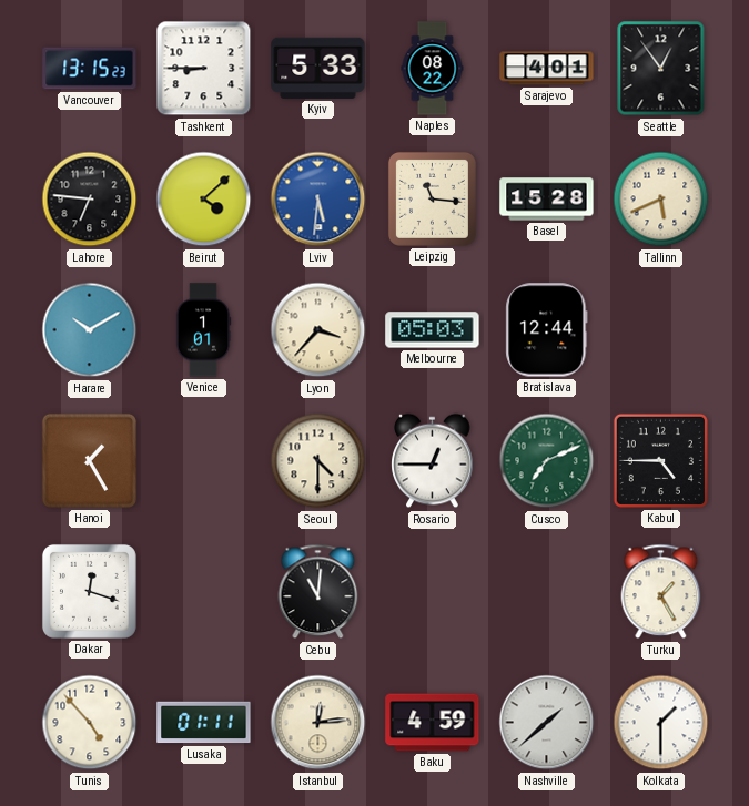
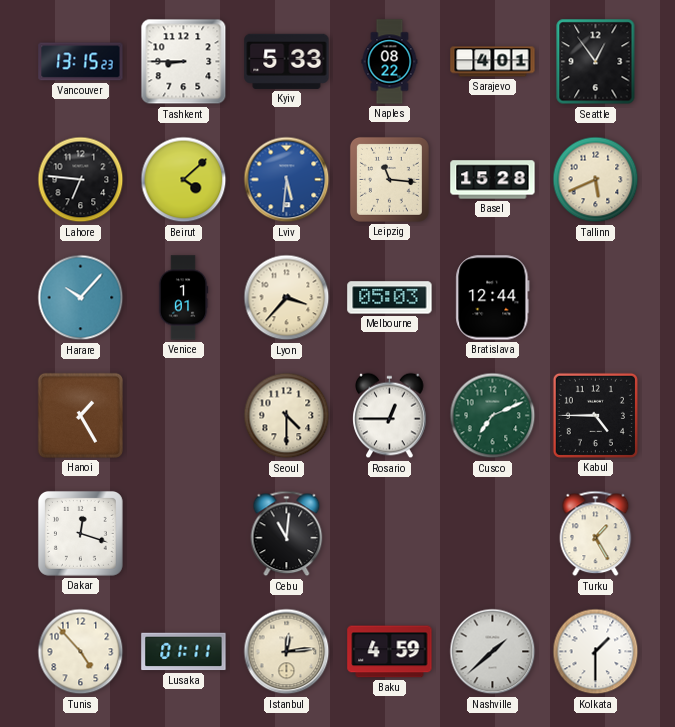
Harare: 10:10 -> 10:07
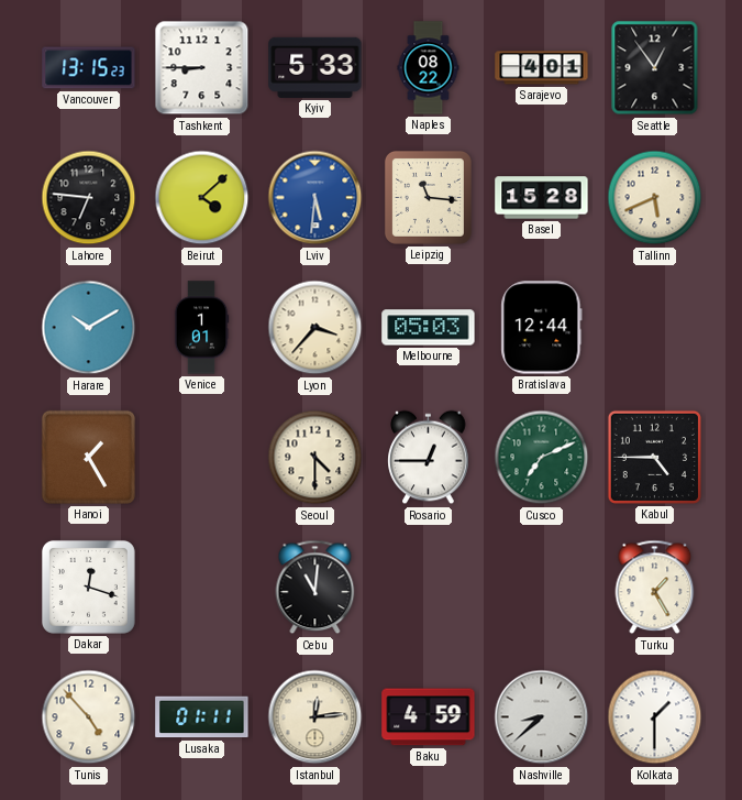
Harare: 10:07 -> 10:10
Nashville: 1:38 -> 8:38
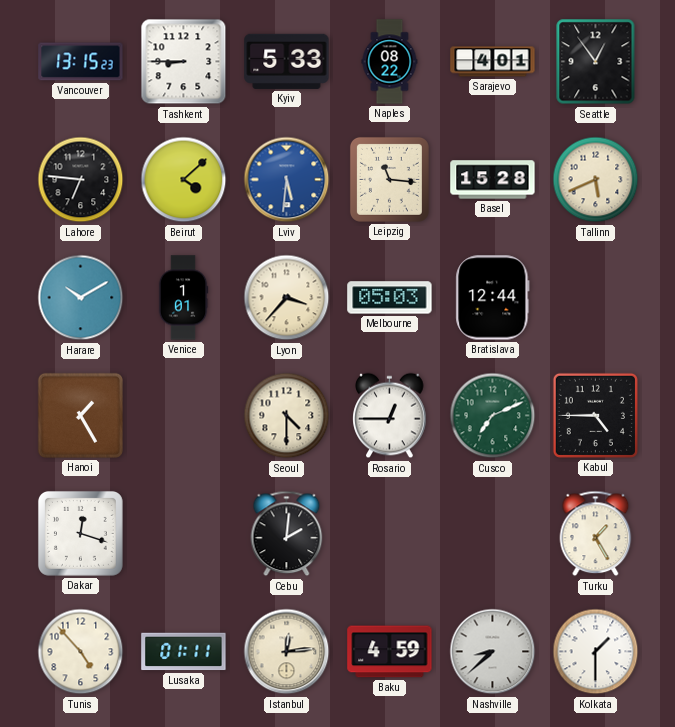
Cebu: 11:01 -> 2:01
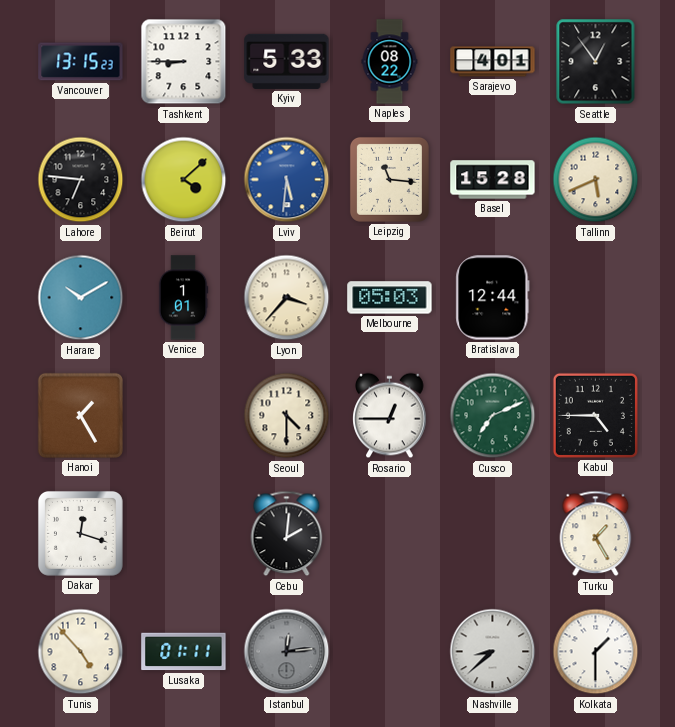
Istanbul dial: cream -> grey
Baku: 4:59 -> none
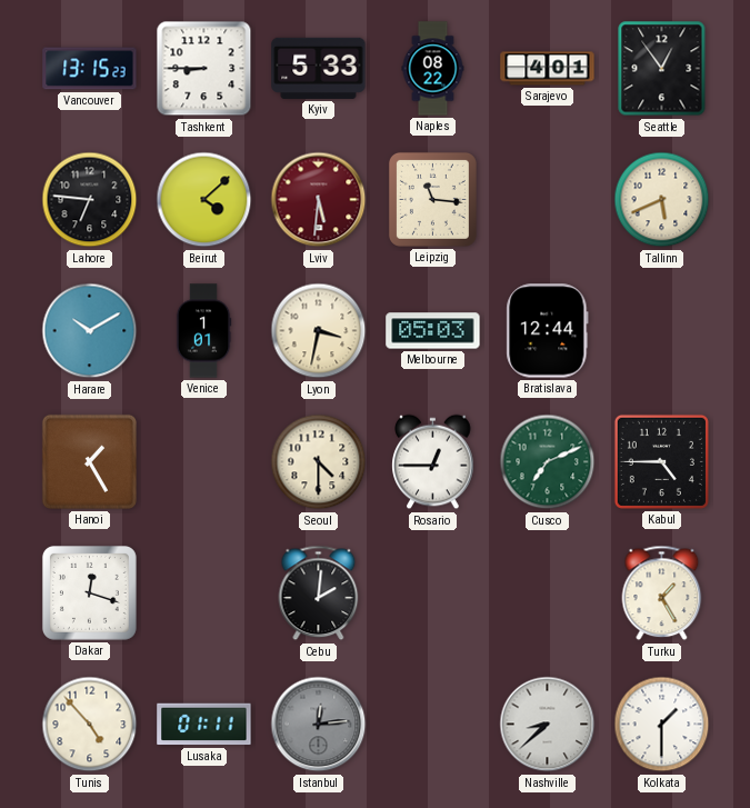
Lviv dial: blue -> burgundy
Basel: 15:28 -> none
Lyon: 3:37 -> 3:32
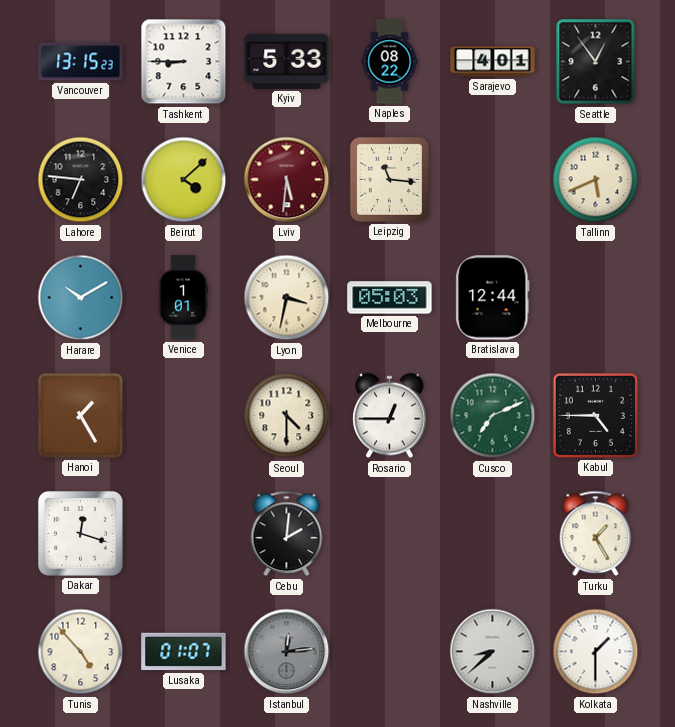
Lusaka: 01:11 -> 01:07
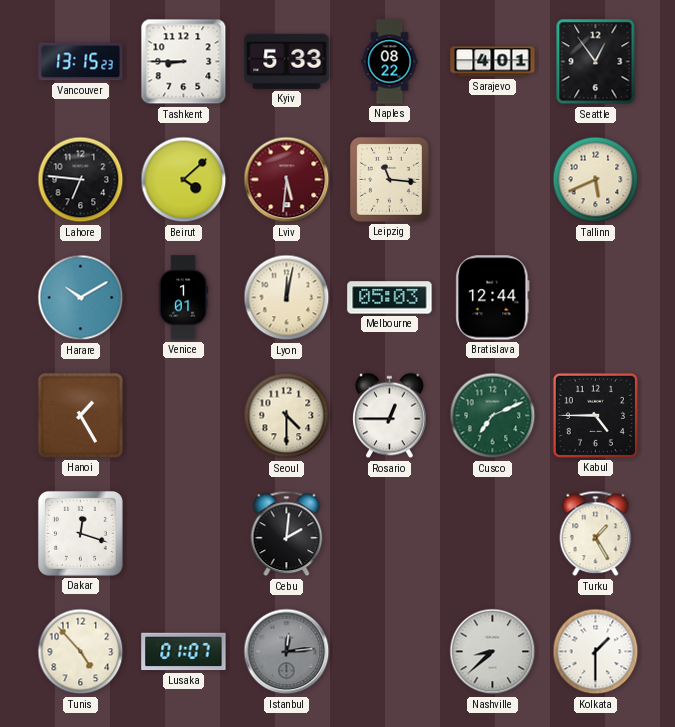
Lyon: 3:32 -> 12:02
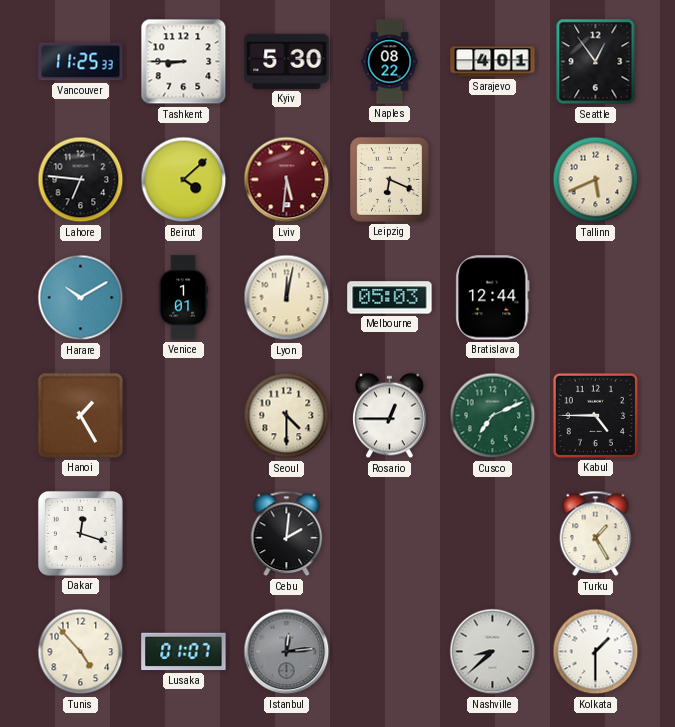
Vancouver: 13:15 -> 11:25
Kyiv: 5:33 -> 5:30
Leipzig: 11:16 -> 6:19
